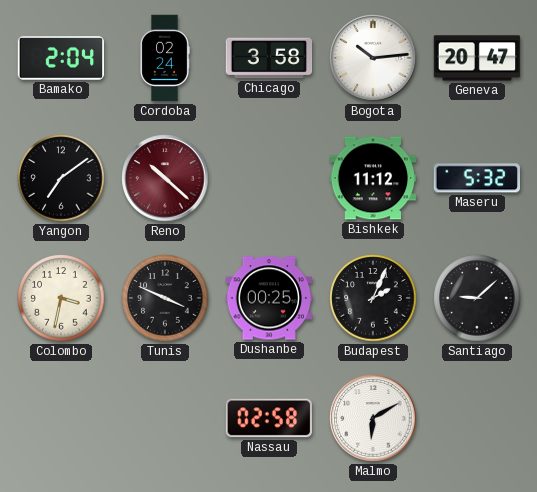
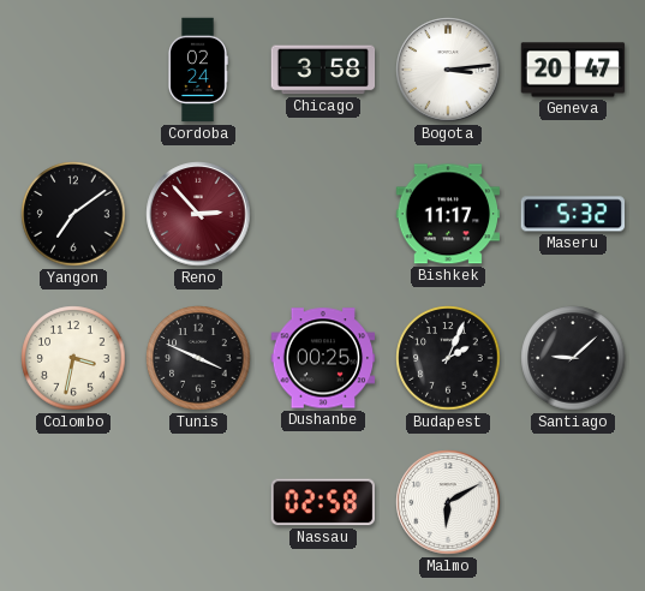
Bamako: 2:04 -> none
Bogota: 10:14 -> 3:14
Reno: 10:22 -> 2:53
Bishkek: 11:12 -> 11:17
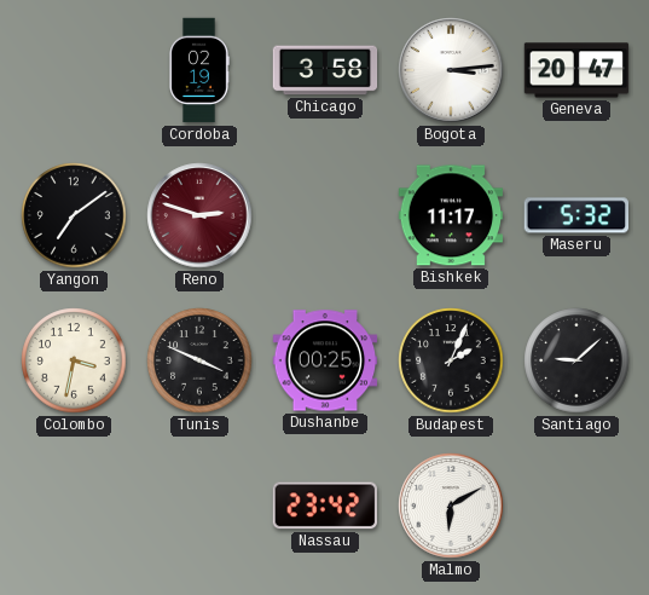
Cordoba: 02:24 -> 02:19
Reno: 2:53 -> 2:48
Nassau: 02:58 -> 23:42
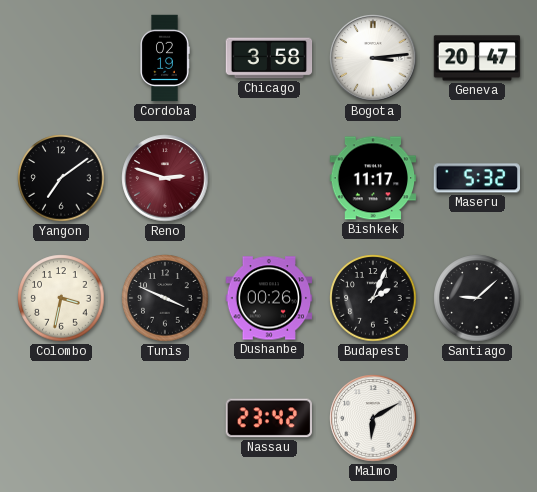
Dushanbe: 00:25 -> 00:26
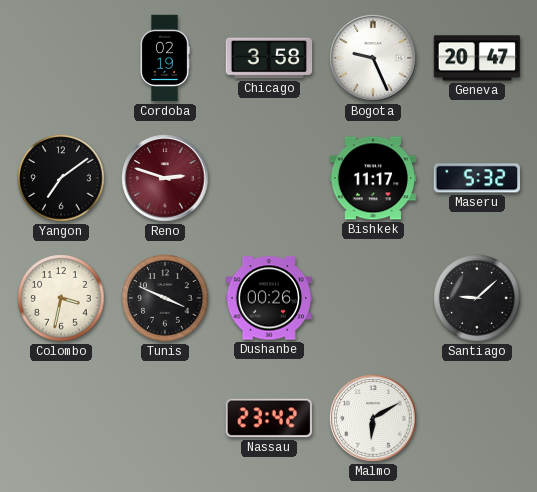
Bogota: 3:14 -> 9:26
Budapest: 2:04 -> none
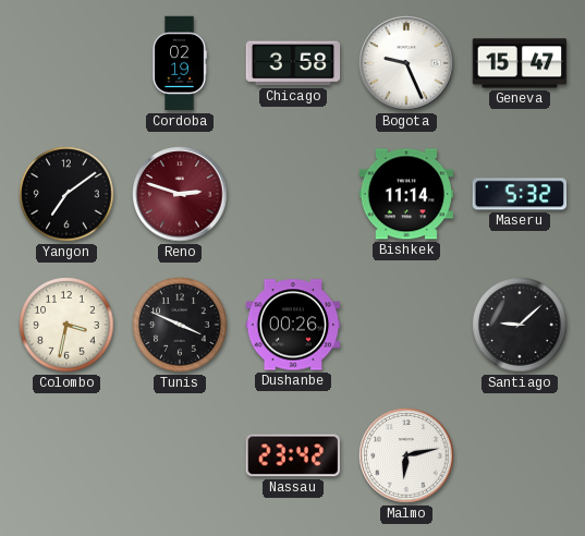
Geneva: 20:47 -> 15:47
Bishkek: 11:17 -> 11:14
Malmo: 6:10 -> 6:13
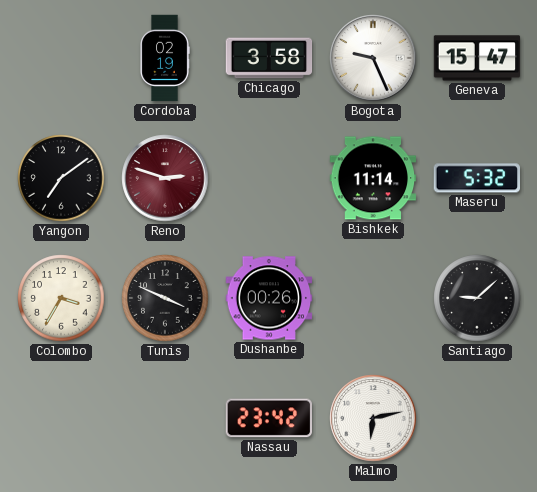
Colombo: 3:32 -> 3:35
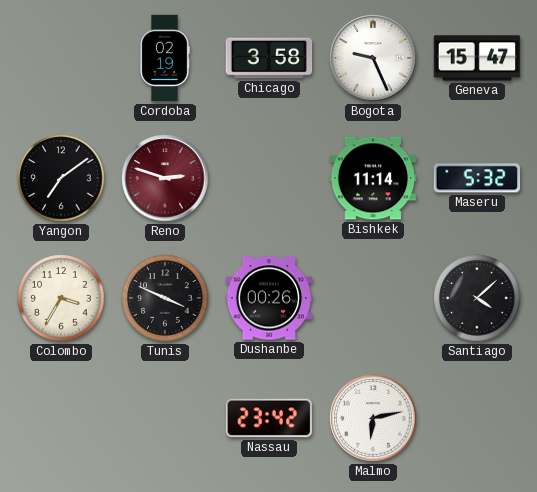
Santiago: 9:08 -> 4:08
